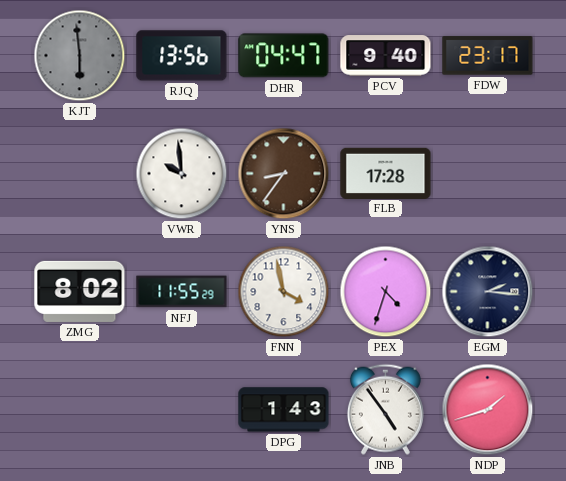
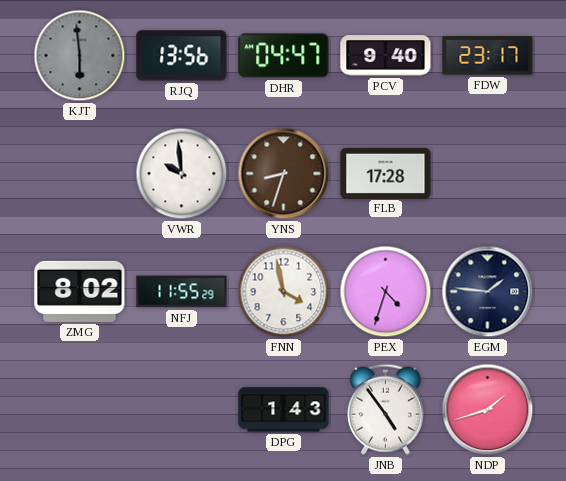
YNS: 8:36 -> 8:33
EGM: 2:16 -> 1:46
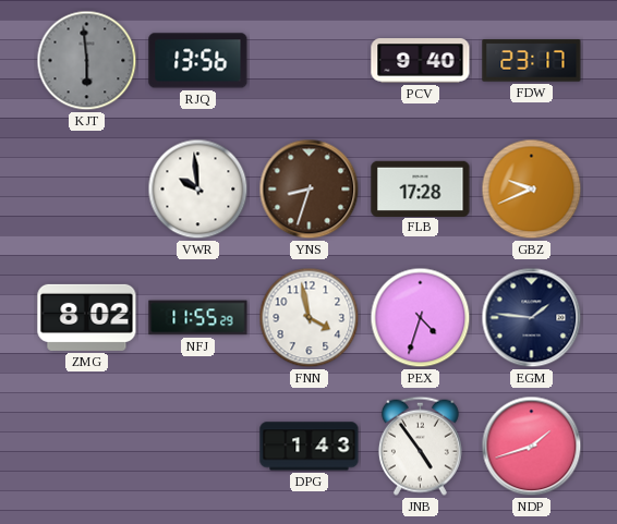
DHR: 04:47 -> none
GBZ: none -> 9:41
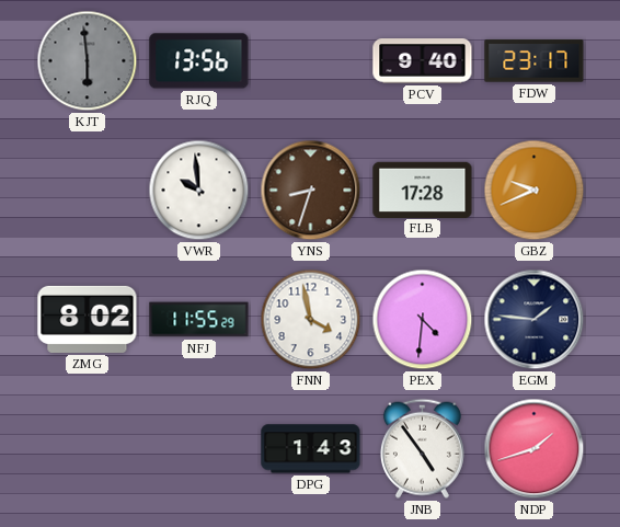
PEX: 4:33 -> 4:31
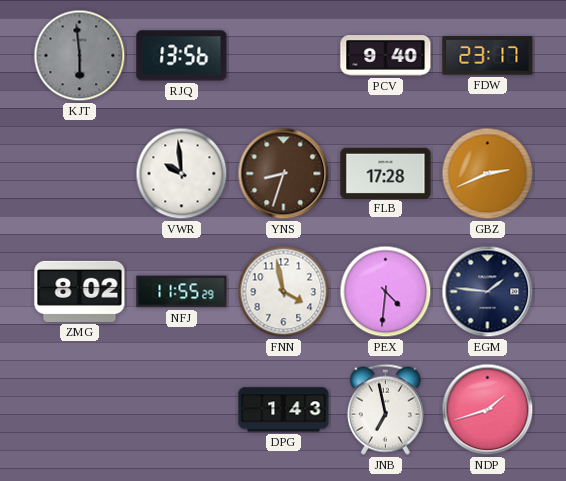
GBZ: 9:41 -> 2:41
JNB: 4:54 -> 6:58
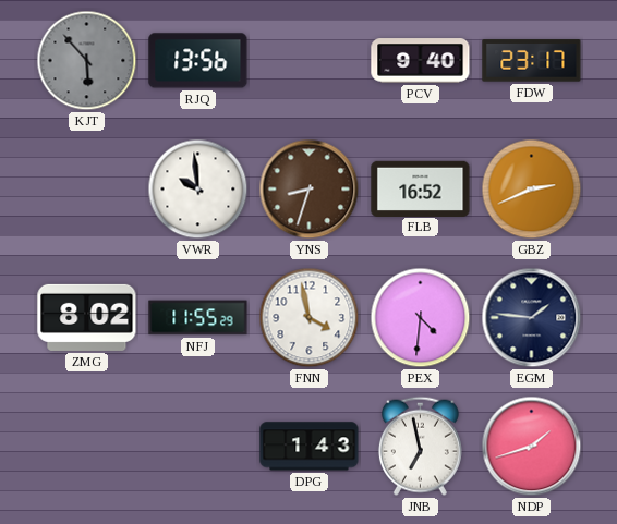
KJT: 5:59 -> 5:53
FLB: 17:28 -> 16:52
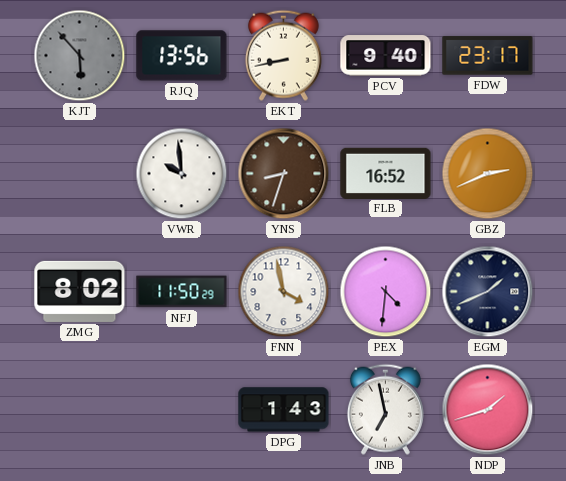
EKT: none -> 8:43
NFJ: 11:55 -> 11:50
EGM: 1:46 -> 1:41
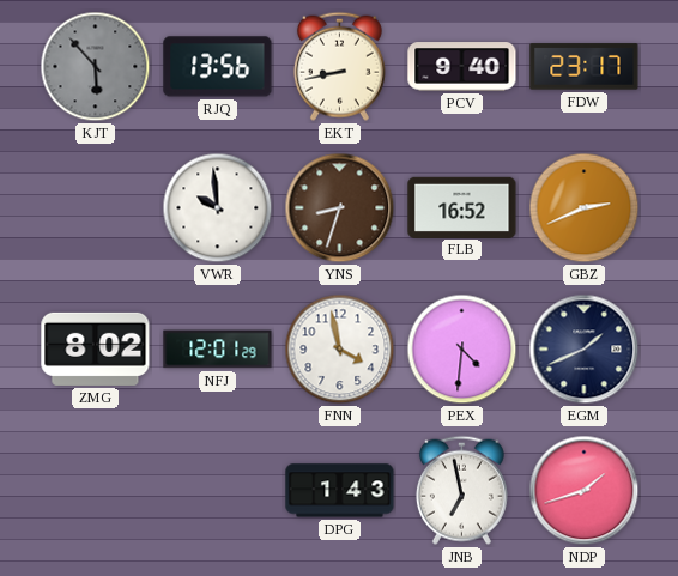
NFJ: 11:50 -> 12:01
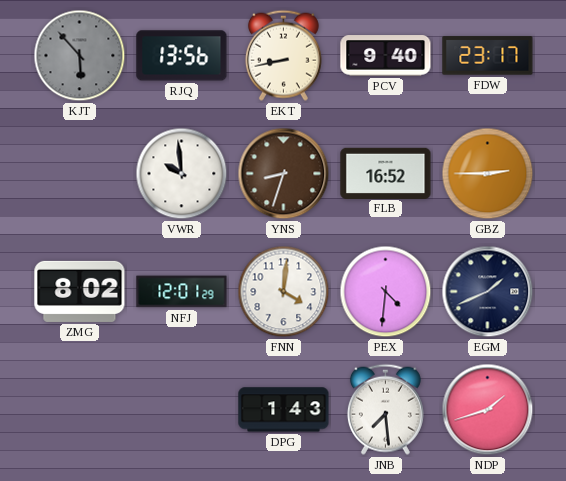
GBZ: 2:41 -> 2:45
FNN: 3:58 -> 4:01
JNB: 6:58 -> 7:29
